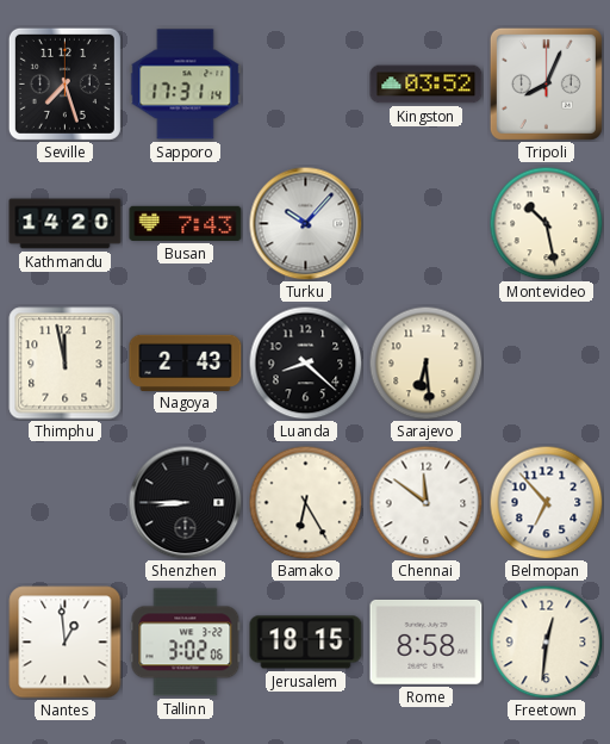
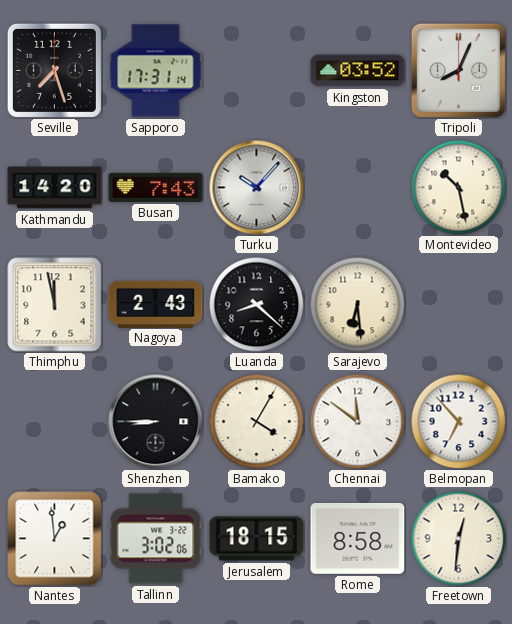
Bamako: 6:25 -> 4:05
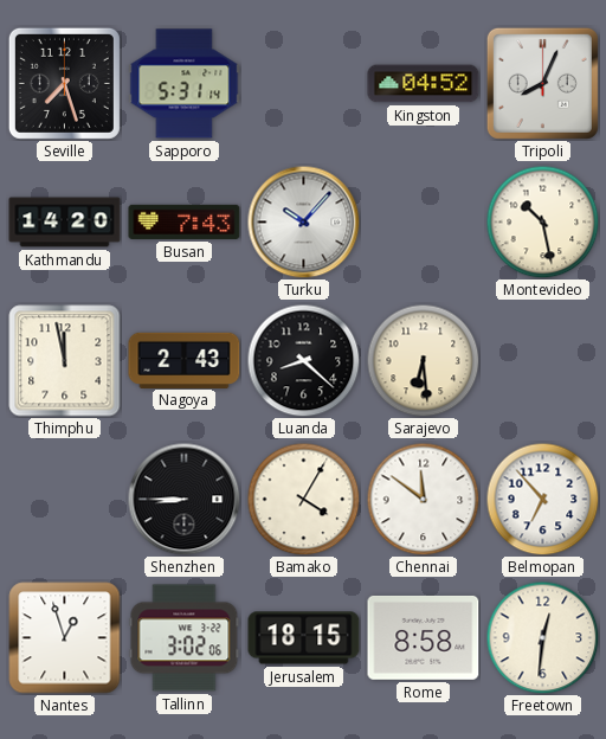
Sapporo: 17:31 -> 5:31
Kingston: 03:52 -> 04:52
Nantes: 12:59 -> 12:57
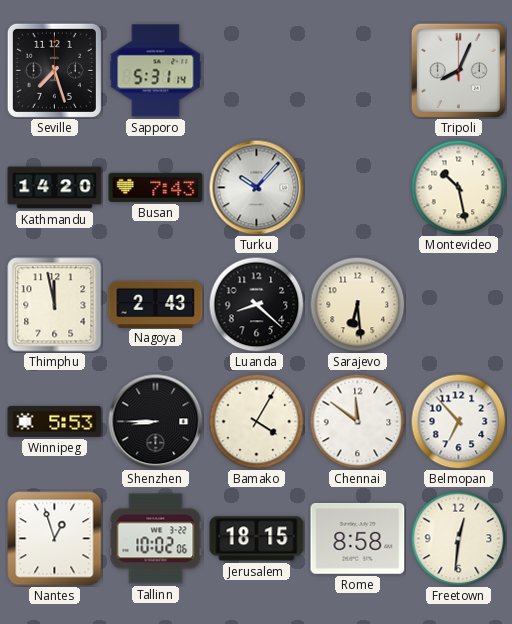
Kingston: 04:52 -> none
Winnipeg: none -> 5:53
Tallinn: 3:02 -> 10:02
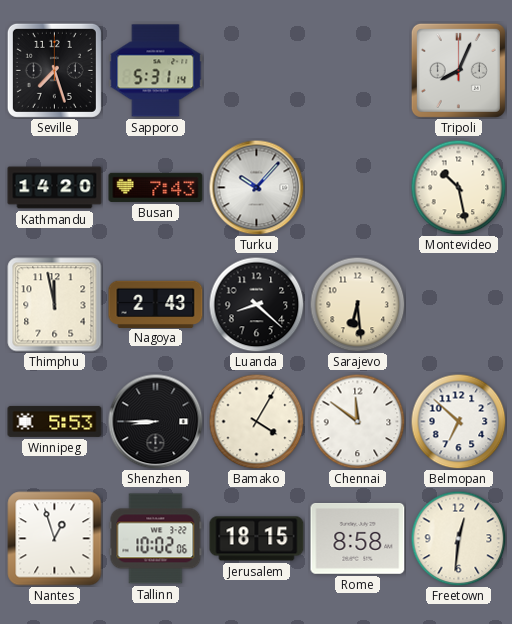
Belmopan: 6:53 -> 6:52
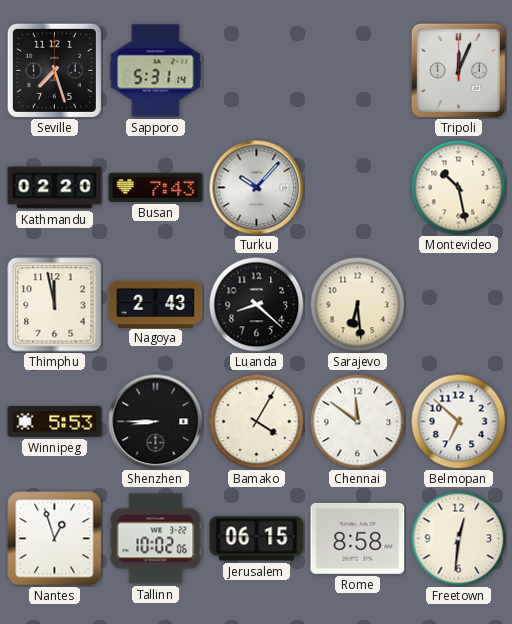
Tripoli: 8:04 -> 12:04
Kathmandu: 14:20 -> 02:20
Jerusalem: 18:15 -> 06:15
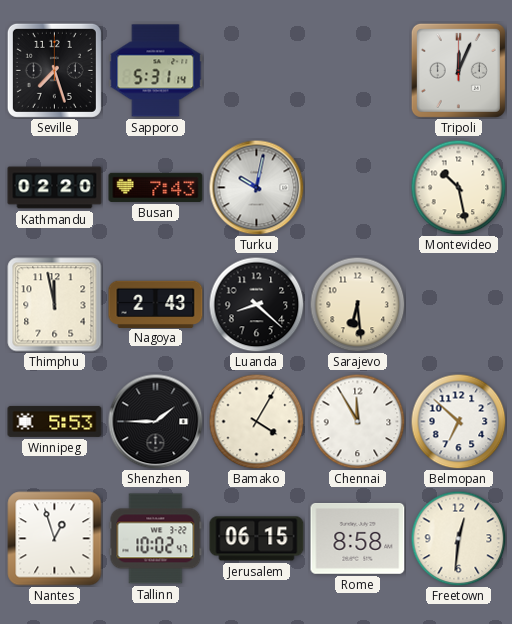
Turku: 10:07 -> 10:02
Shenzhen: 8:45 -> 1:45
Chennai: 11:51 -> 11:55
Tallinn: 10:02:06 -> 10:02:47
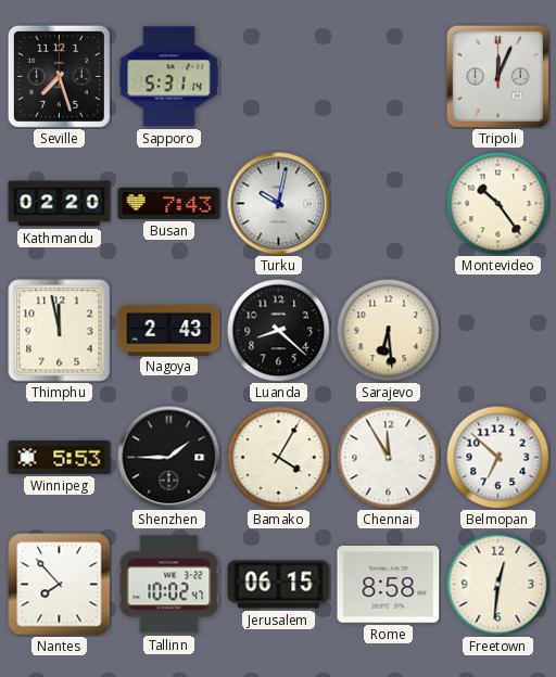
Montevideo: 10:28 -> 10:24
Nantes: 12:57 -> 7:53
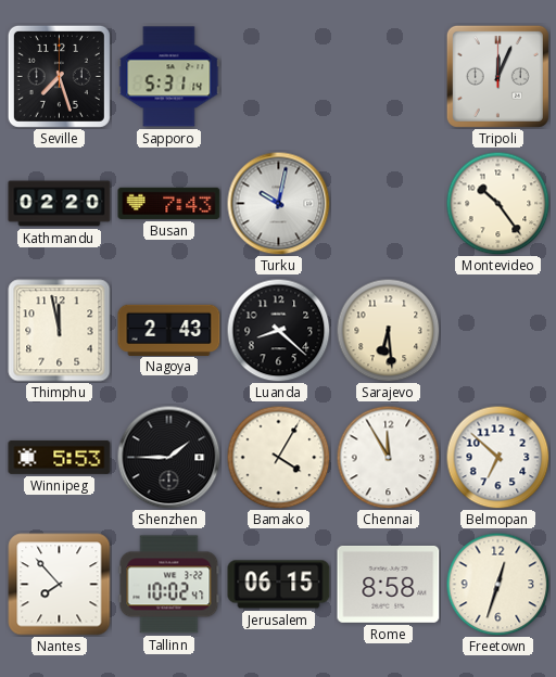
Freetown: 12:31 -> 12:33
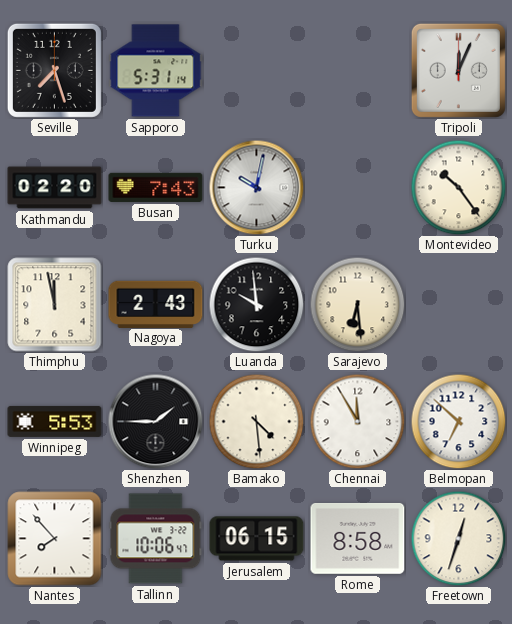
Luanda: 8:22 -> 9:59
Bamako: 4:05 -> 4:29
Tallinn: 10:02 -> 10:06
